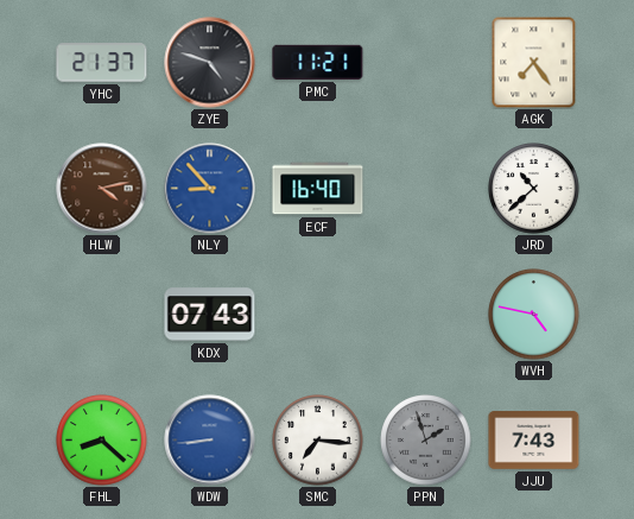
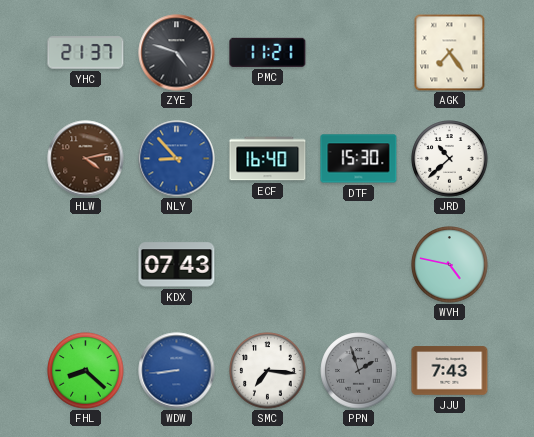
DTF: none -> 15:30
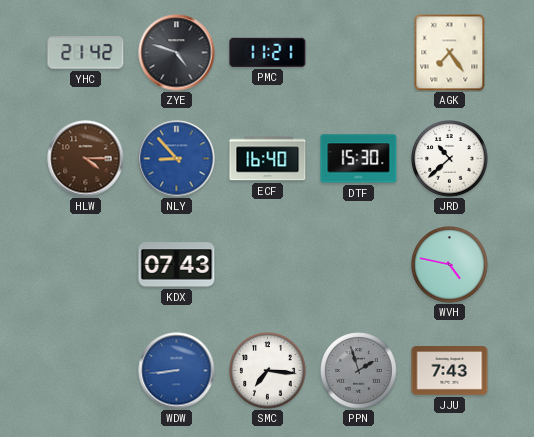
YHC: 21:37 -> 21:42
HLW: 4:13 -> 4:15
FHL: 8:22 -> none
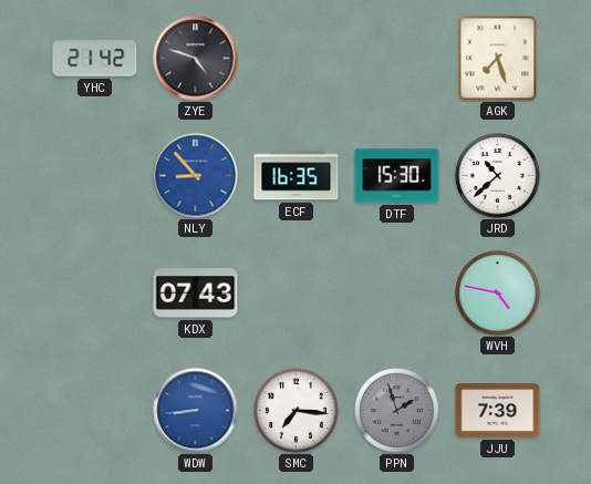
PMC: 11:21 -> none
AGK: 7:24 -> 7:27
HLW: 4:15 -> none
ECF: 16:40 -> 16:35
JJU: 7:43 -> 7:39
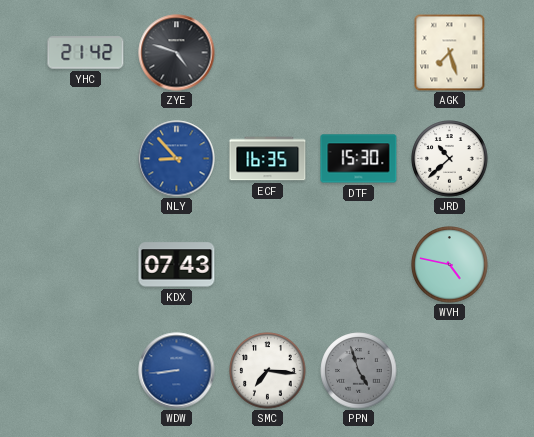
PPN: 1:57 -> 4:57
JJU: 7:39 -> none
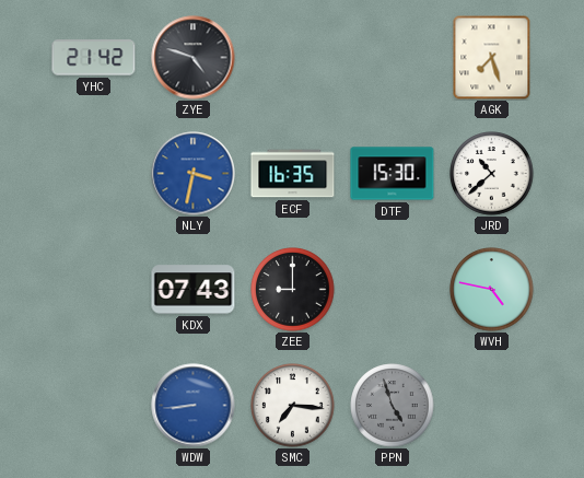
NLY: 8:53 -> 3:32
ZEE: none -> 9:00
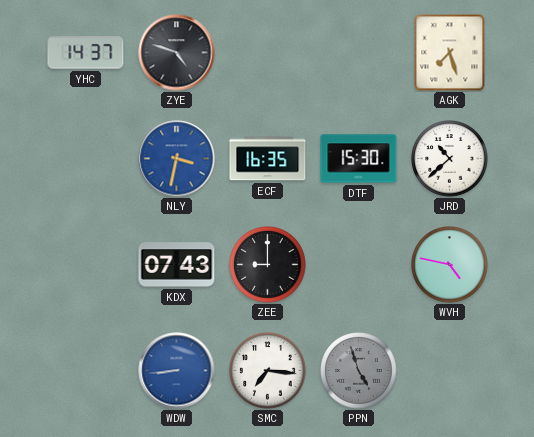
YHC: 21:42 -> 14:37
